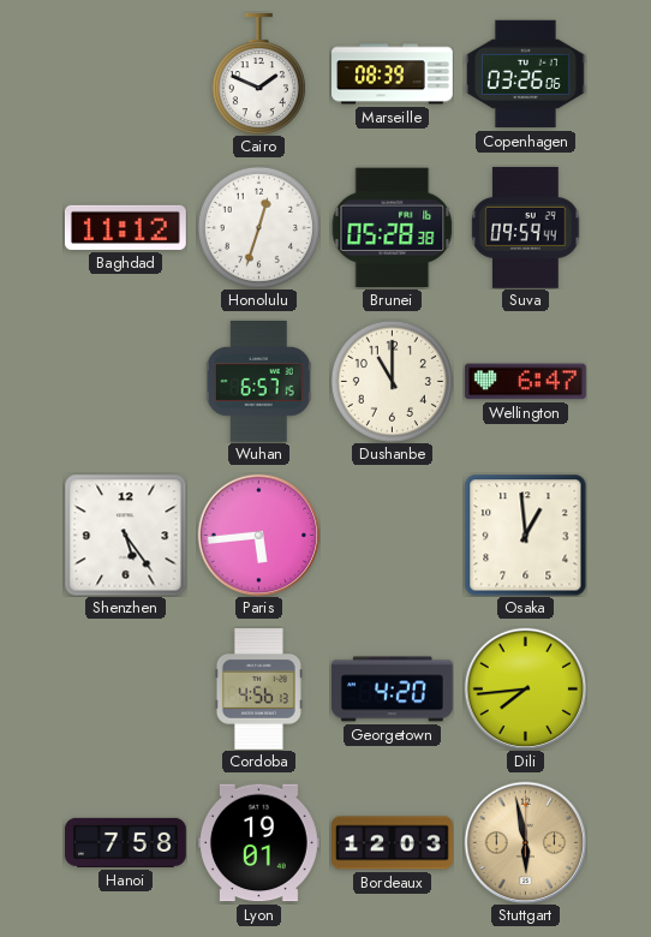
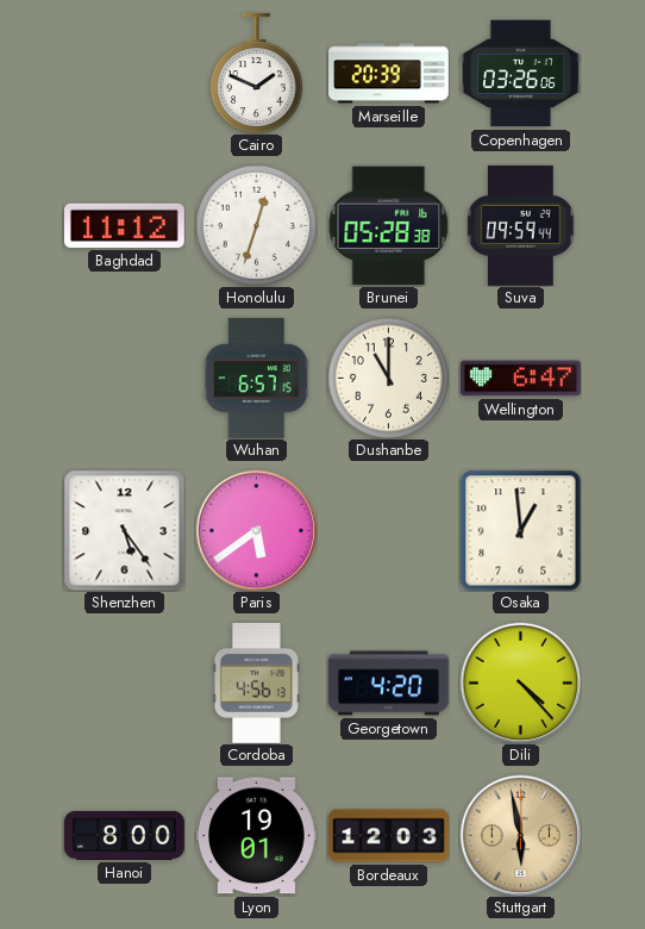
Marseille: 08:39 -> 20:39
Paris: 5:44 -> 5:39
Dili: 7:44 -> 4:23
Hanoi: 7:58 -> 8:00
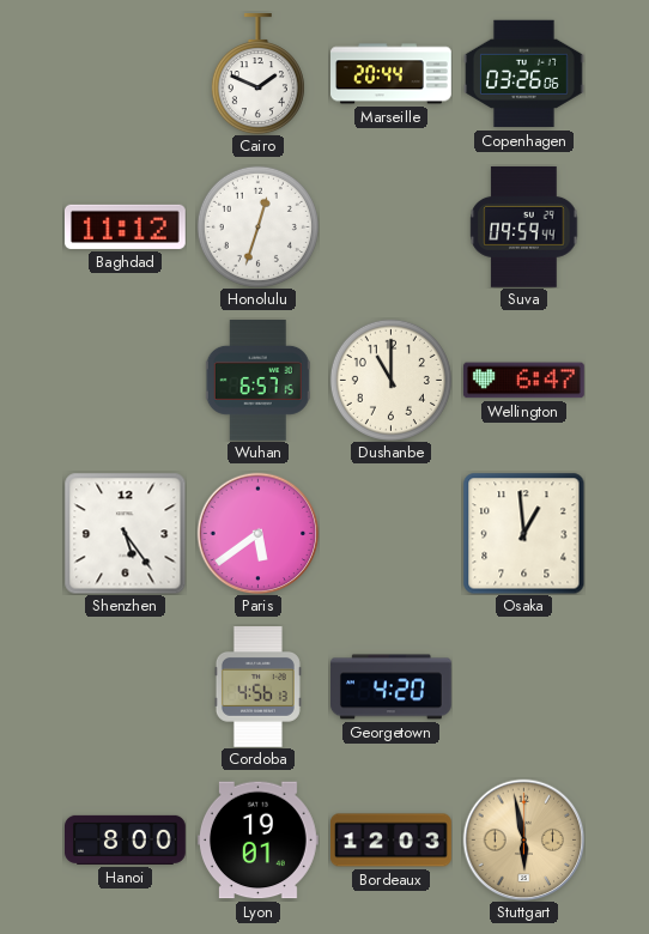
Marseille: 20:39 -> 20:44
Brunei: 05:28 -> none
Dili: 4:23 -> none
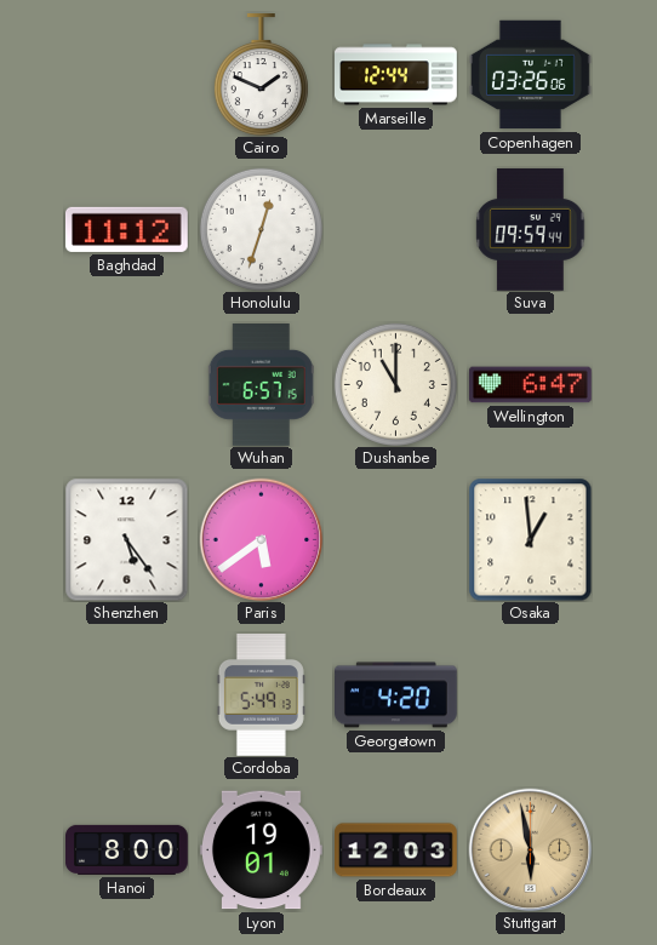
Marseille: 20:44 -> 12:44
Cordoba: 4:56 -> 5:49
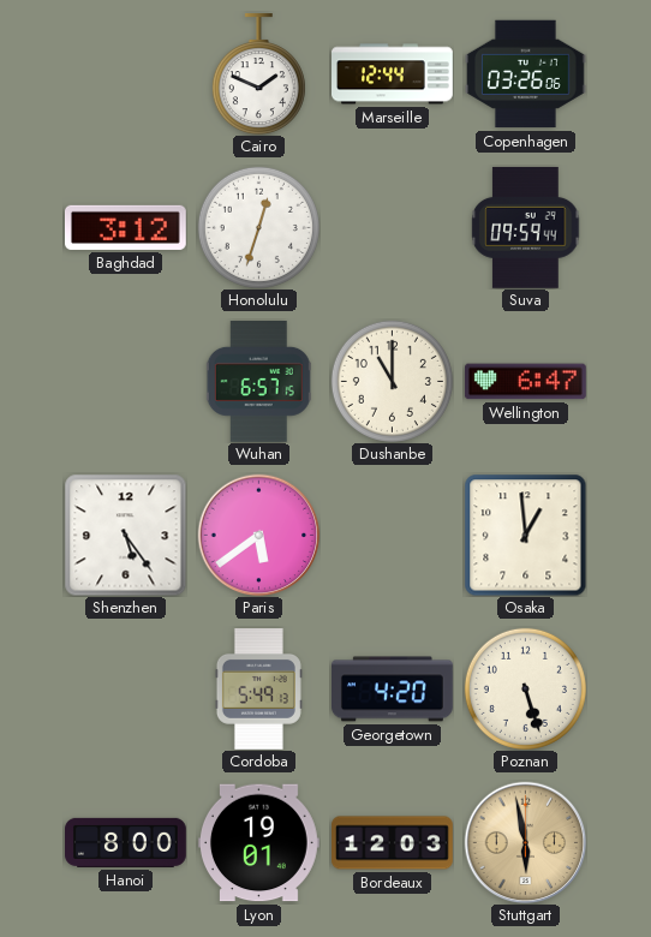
Baghdad: 11:12 -> 3:12
Poznan: none -> 5:27
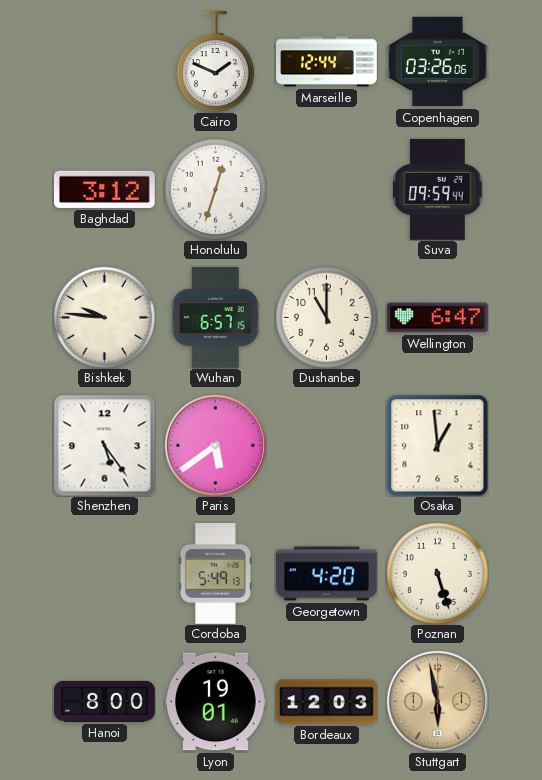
Bishkek: none -> 9:46
